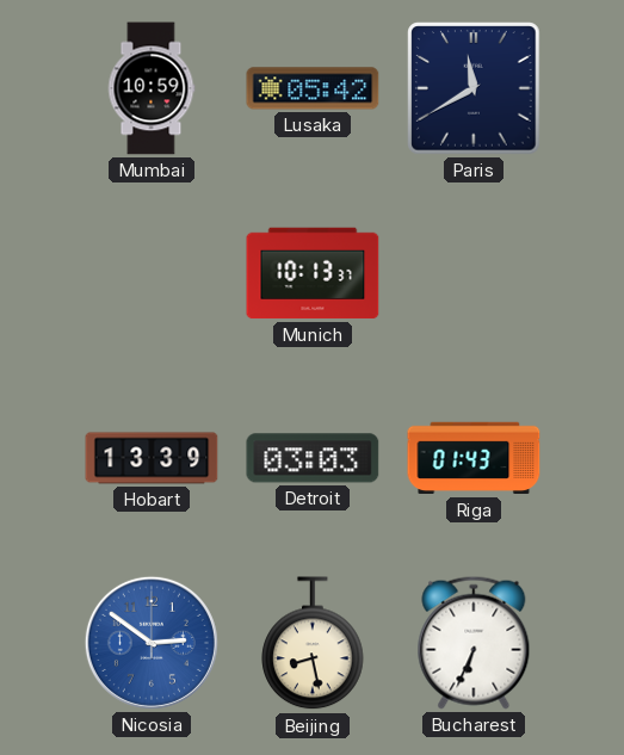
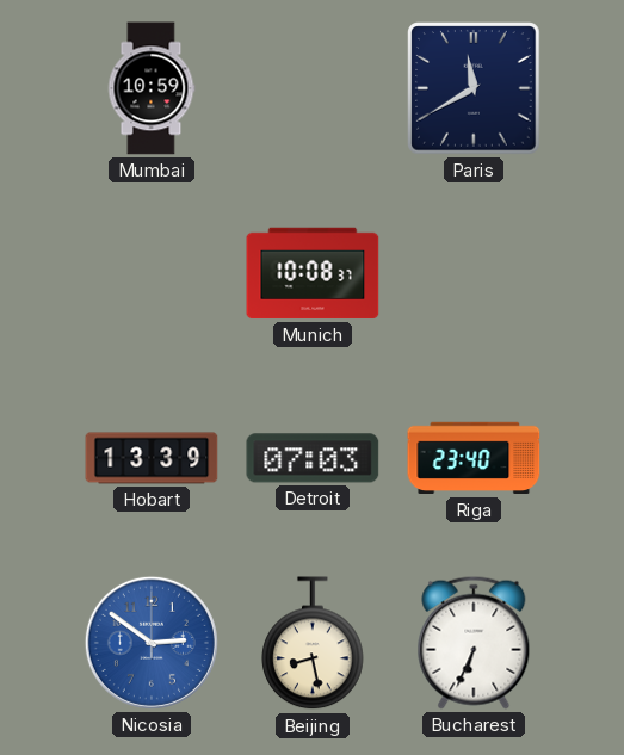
Lusaka: 05:42 -> none
Munich: 10:13 -> 10:08
Detroit: 03:03 -> 07:03
Riga: 01:43 -> 23:40
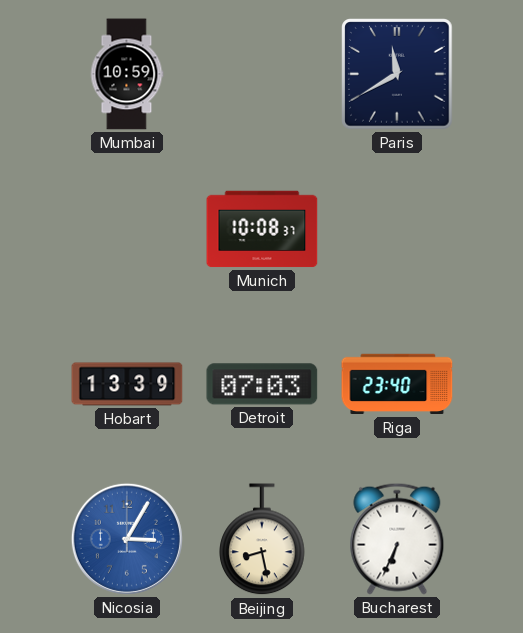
Nicosia: 2:51 -> 3:05
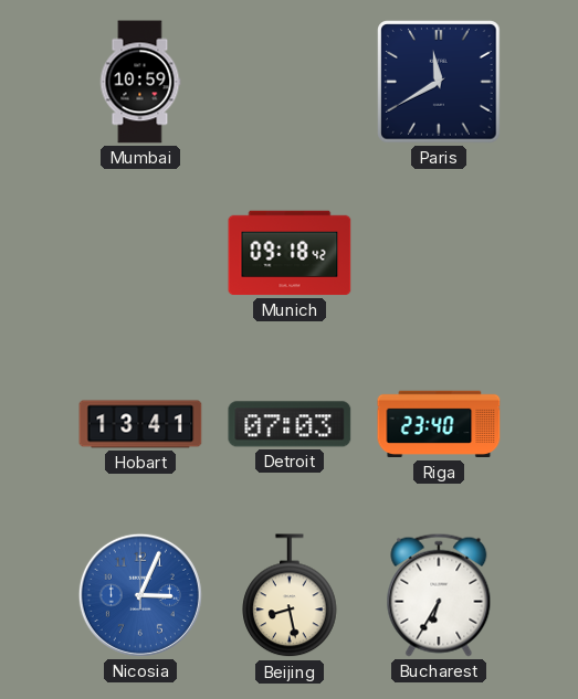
Munich: 10:08 -> 09:18
Hobart: 13:39 -> 13:41
Nicosia: 3:05 -> 3:04
Bucharest: 6:34 -> 6:35
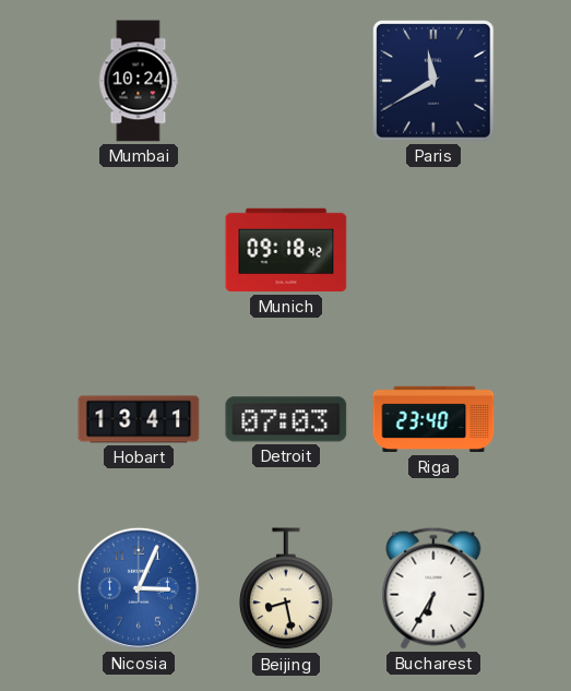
Mumbai: 10:59 -> 10:24
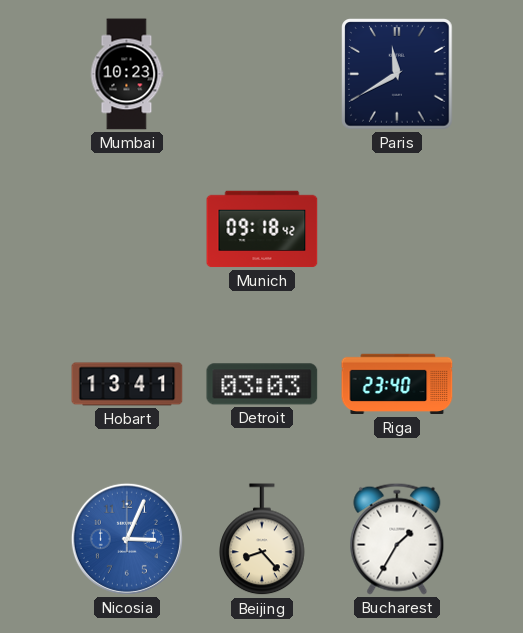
Mumbai: 10:24 -> 10:23
Detroit: 07:03 -> 03:03
Beijing: 8:28 -> 8:23
Bucharest: 6:35 -> 1:35
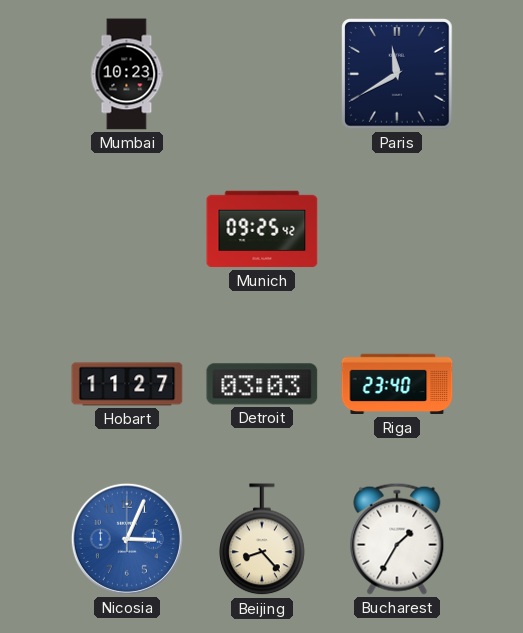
Munich: 09:18 -> 09:25
Hobart: 13:41 -> 11:27
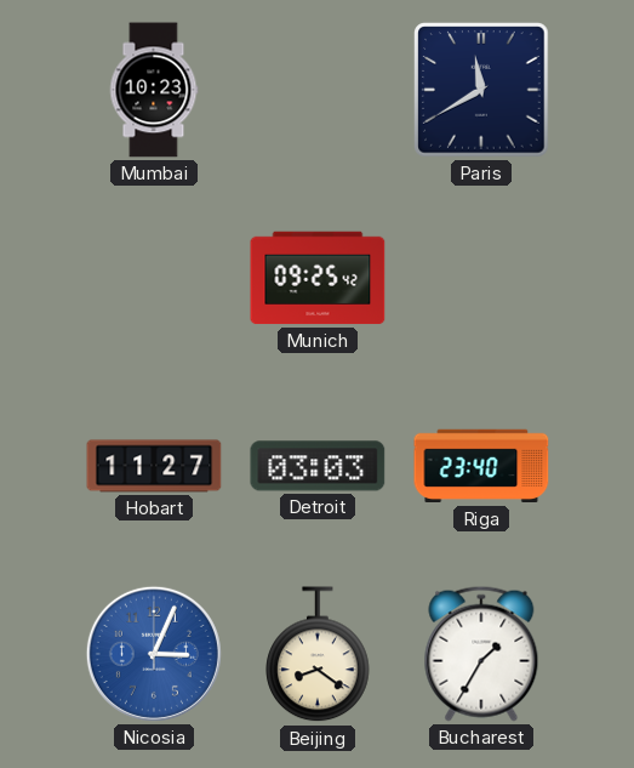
Beijing: 8:23 -> 8:21
